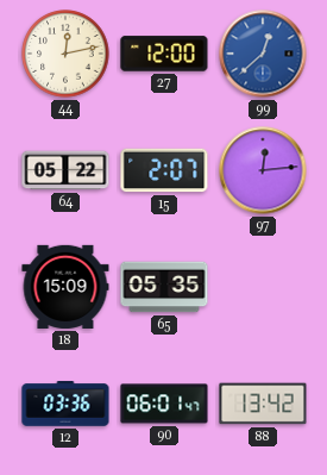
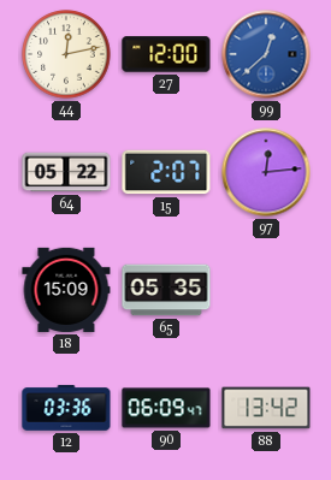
90: 06:01 -> 06:09
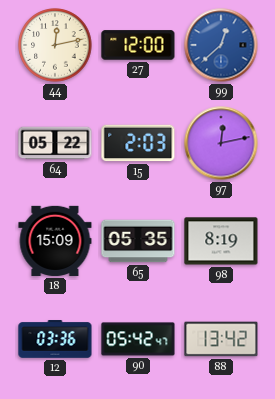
15: 2:07 -> 2:03
97: 12:14 -> 12:13
98: none -> 8:19
90: 06:09 -> 05:42
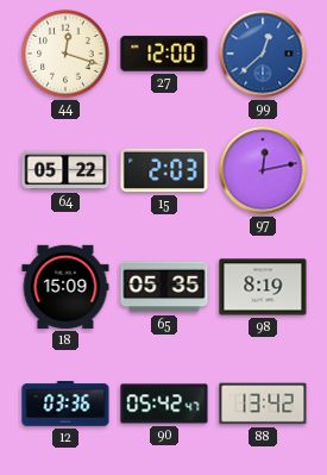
44: 12:13 -> 12:18
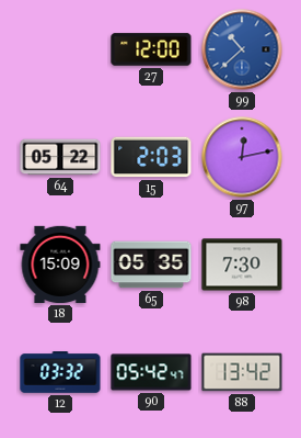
44: 12:18 -> none
99: 12:38 -> 10:38
98: 8:19 -> 7:30
12: 03:36 -> 03:32
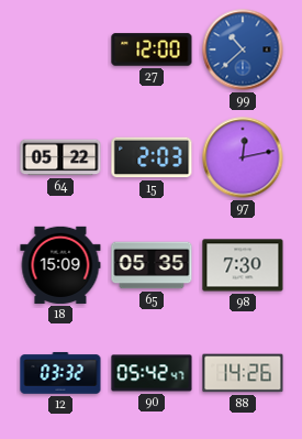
88: 13:42 -> 14:26
